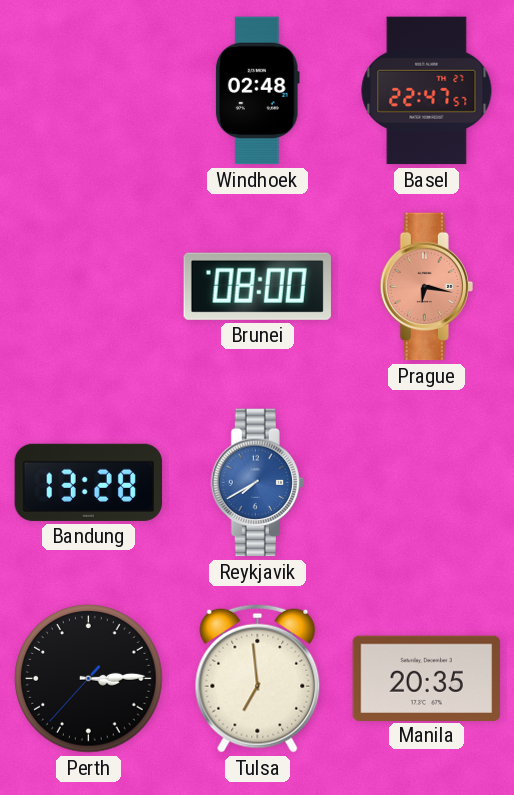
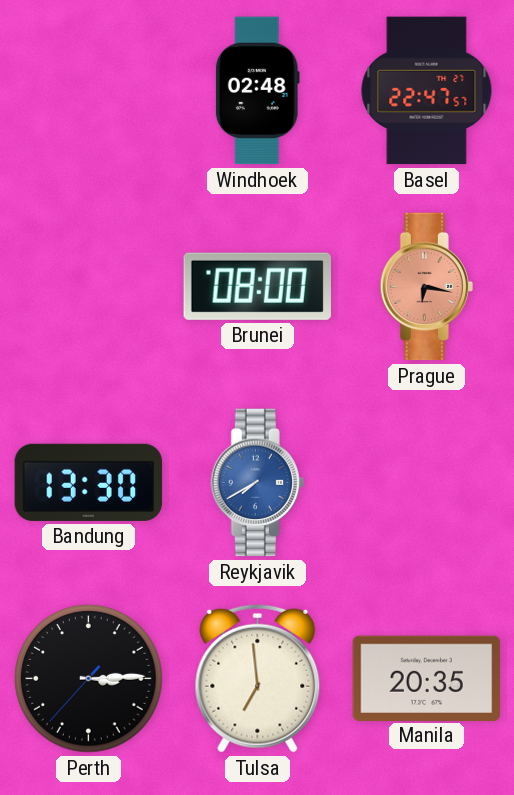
Bandung: 13:28 -> 13:30
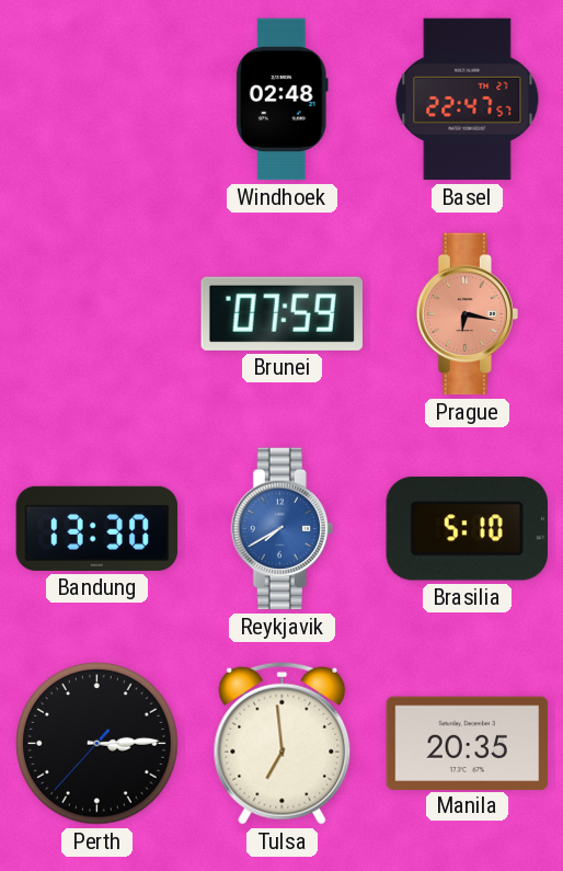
Brunei: 08:00 -> 07:59
Brasilia: none -> 5:10
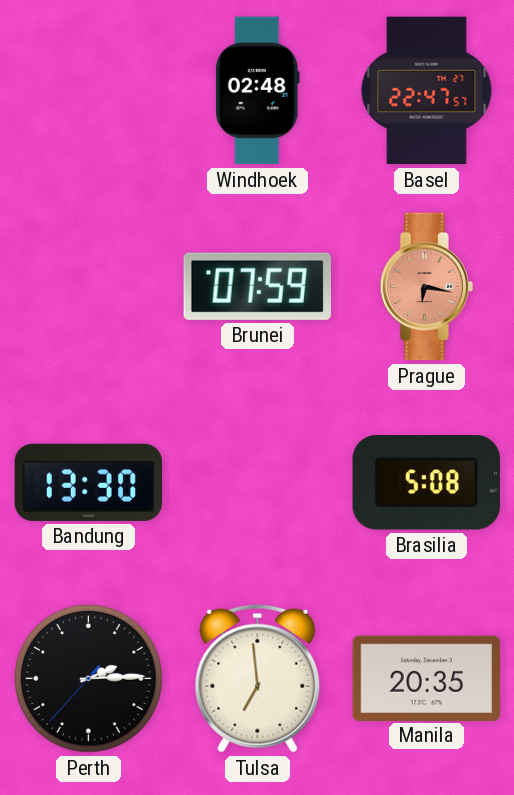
Reykjavik: 7:40 -> none
Brasilia: 5:10 -> 5:08
Perth: 3:14 -> 2:14
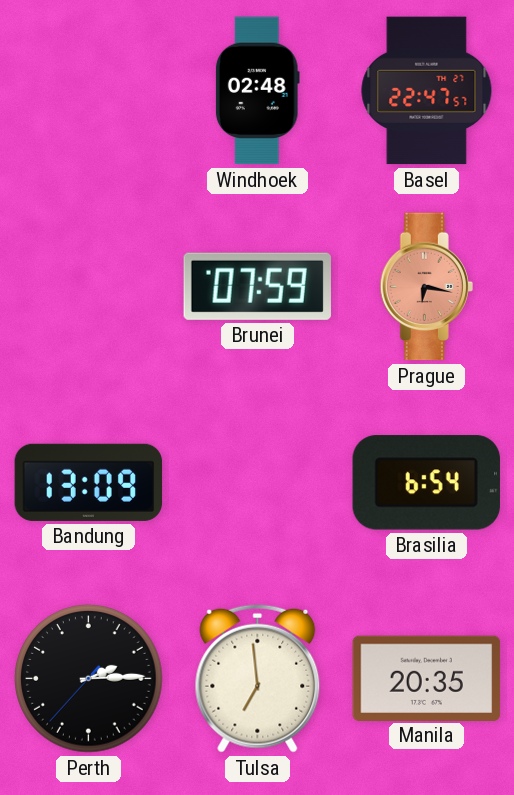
Bandung: 13:30 -> 13:09
Brasilia: 5:08 -> 6:54
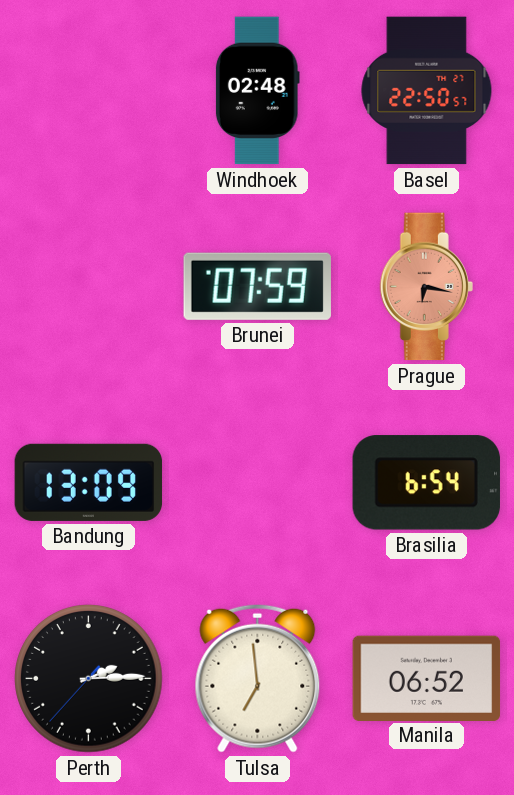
Basel: 22:47 -> 22:50
Manila: 20:35 -> 06:52
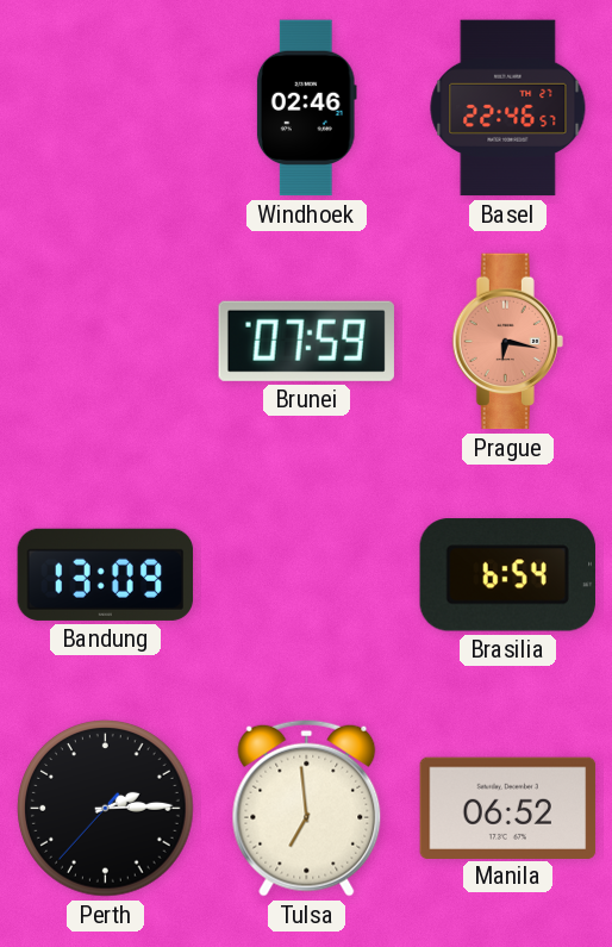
Windhoek: 02:48 -> 02:46
Basel: 22:50 -> 22:46
